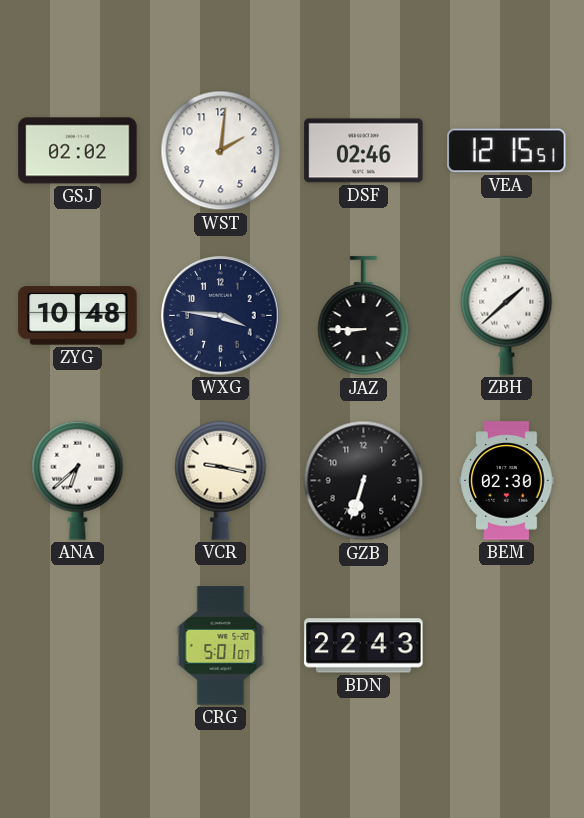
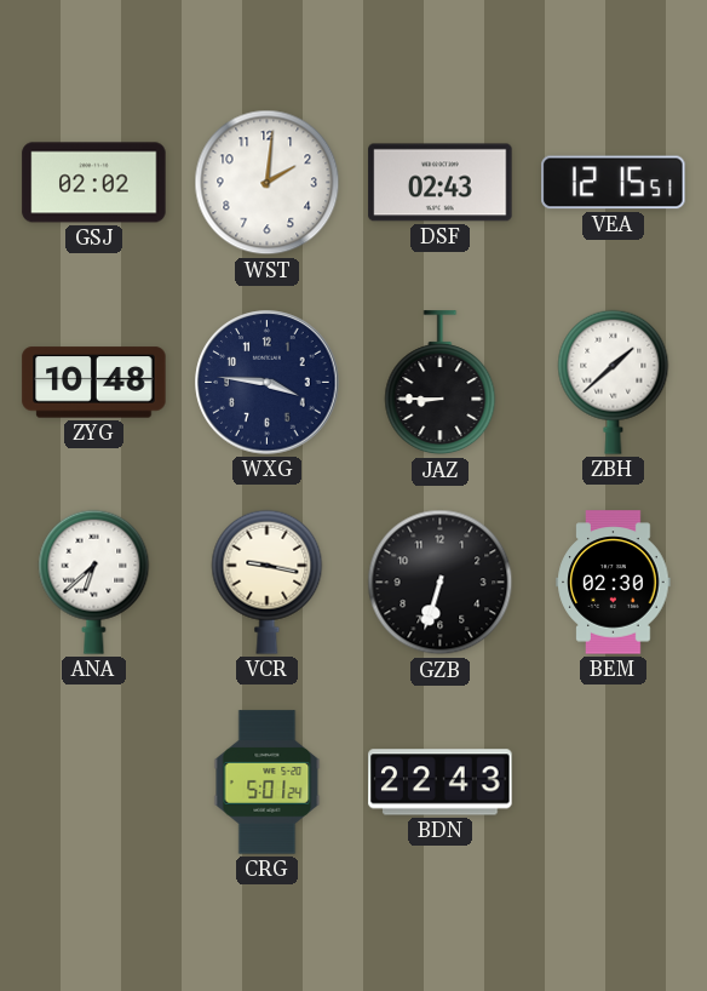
DSF: 02:46 -> 02:43
CRG: 5:01:07 -> 5:01:24
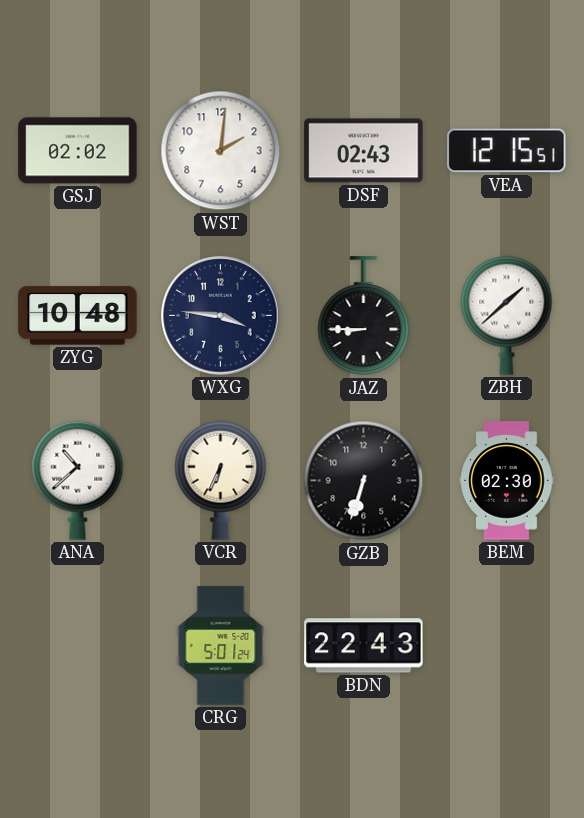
ANA: 6:38 -> 10:38
VCR: 9:17 -> 6:34
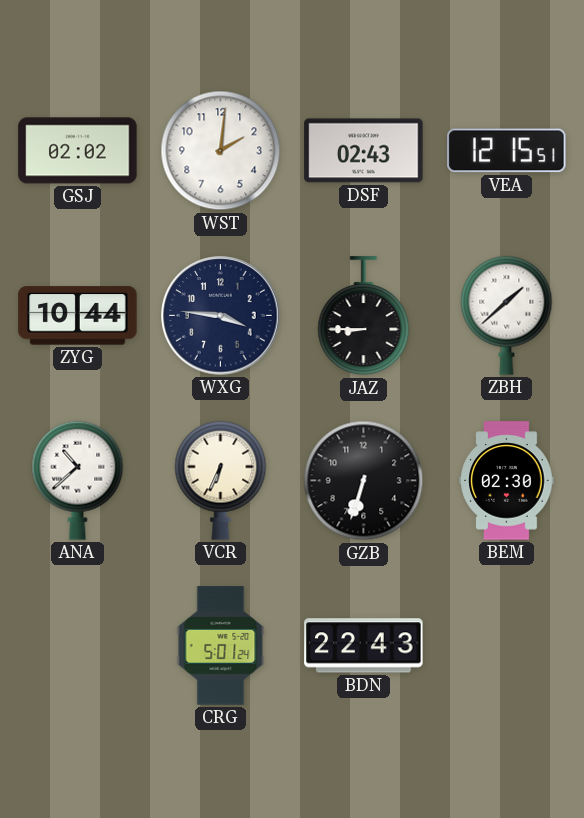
ZYG: 10:48 -> 10:44
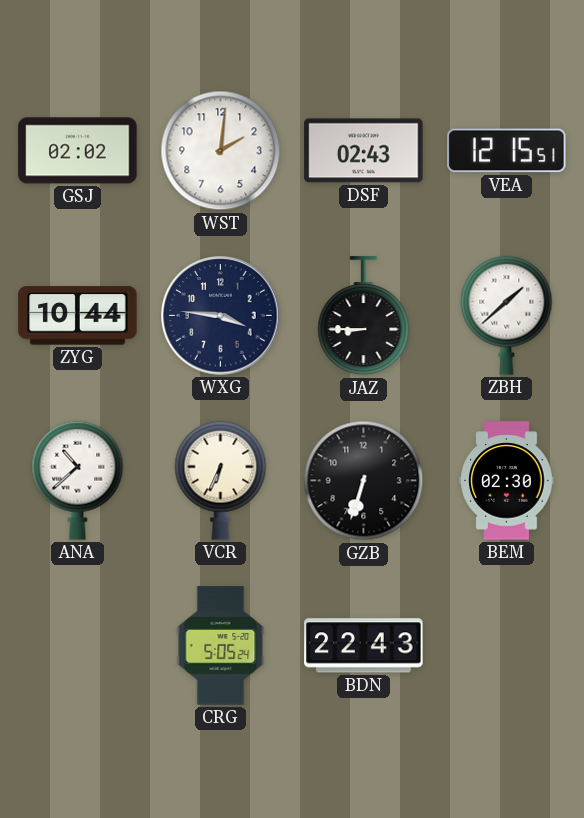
CRG: 5:01 -> 5:05
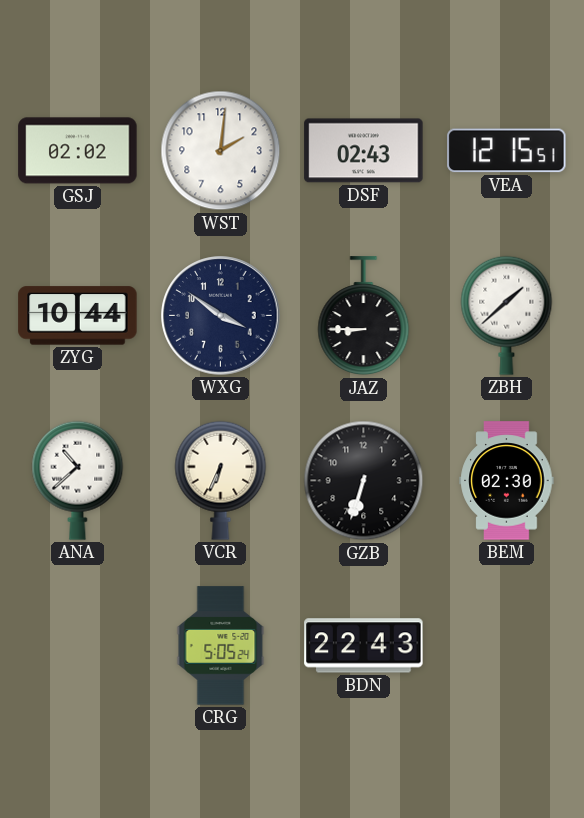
WXG: 3:46 -> 3:51
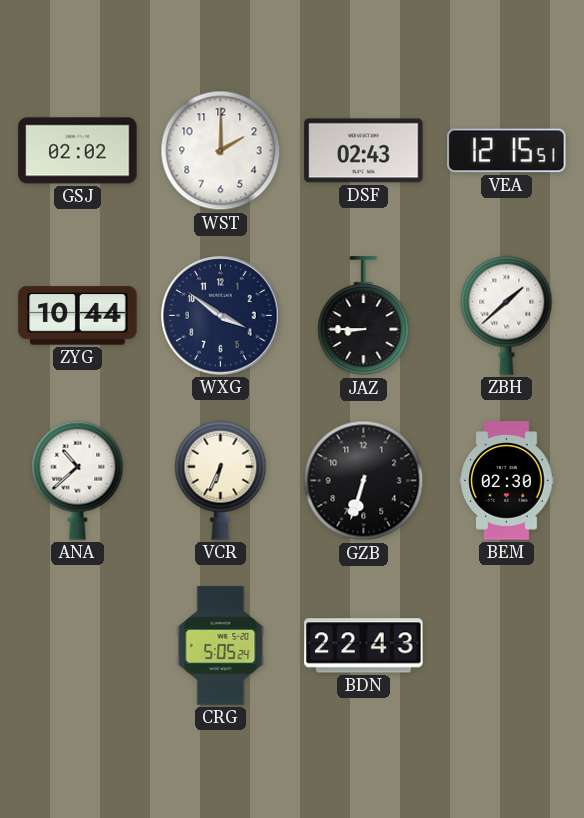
WST: 2:01 -> 2:00
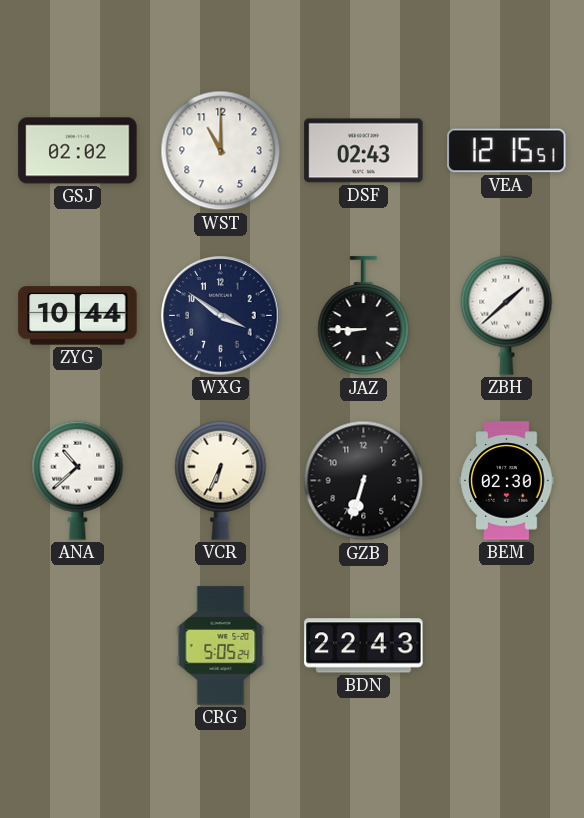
WST: 2:00 -> 11:00
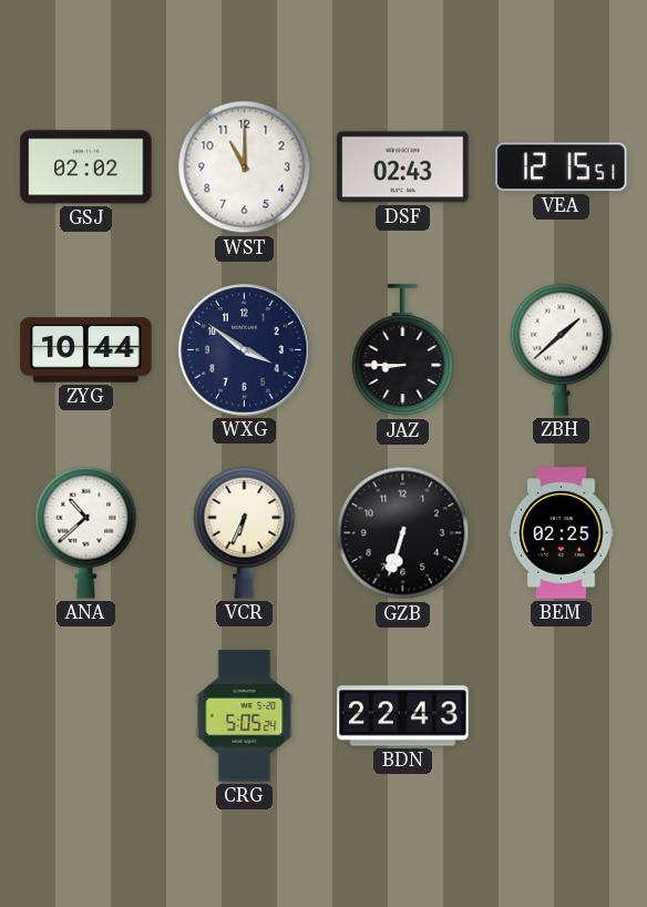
BEM: 02:30 -> 02:25
